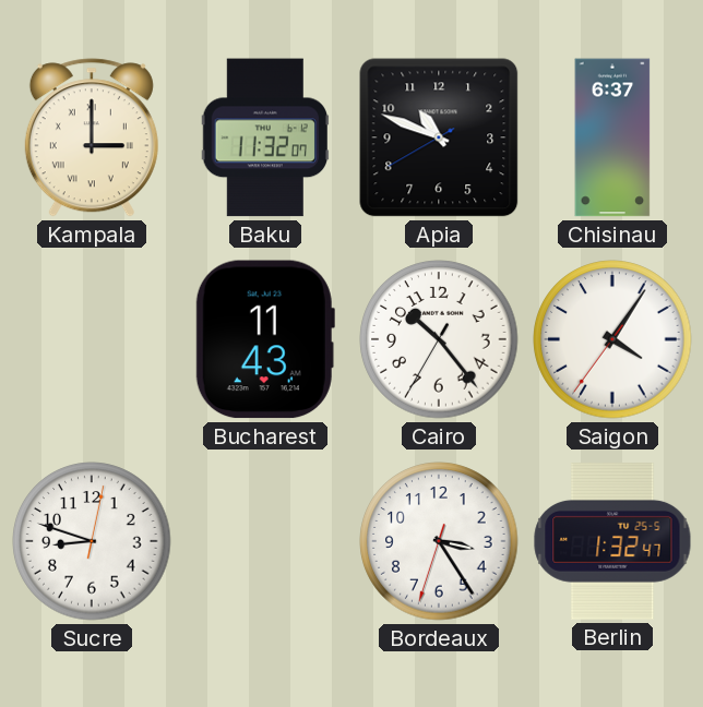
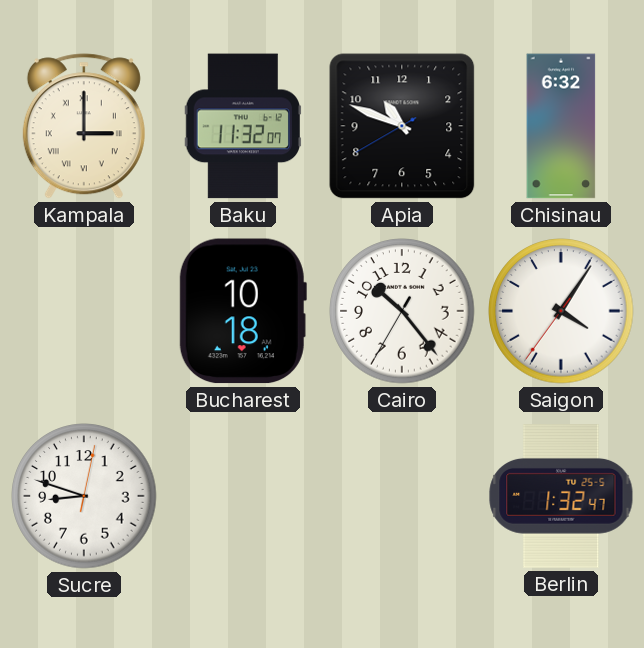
Chisinau: 6:37 -> 6:32
Bucharest: 11:43 -> 10:18
Bordeaux: 3:24 -> none
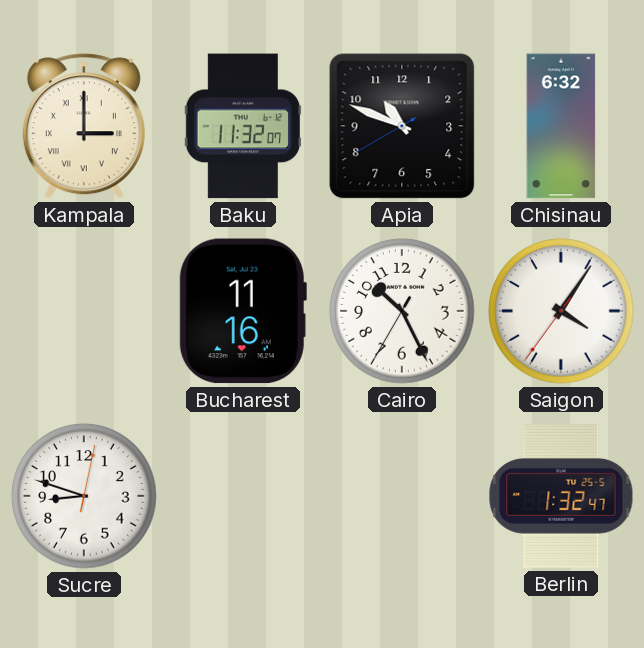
Bucharest: 10:18 -> 11:16
Cairo: 10:23 -> 10:25
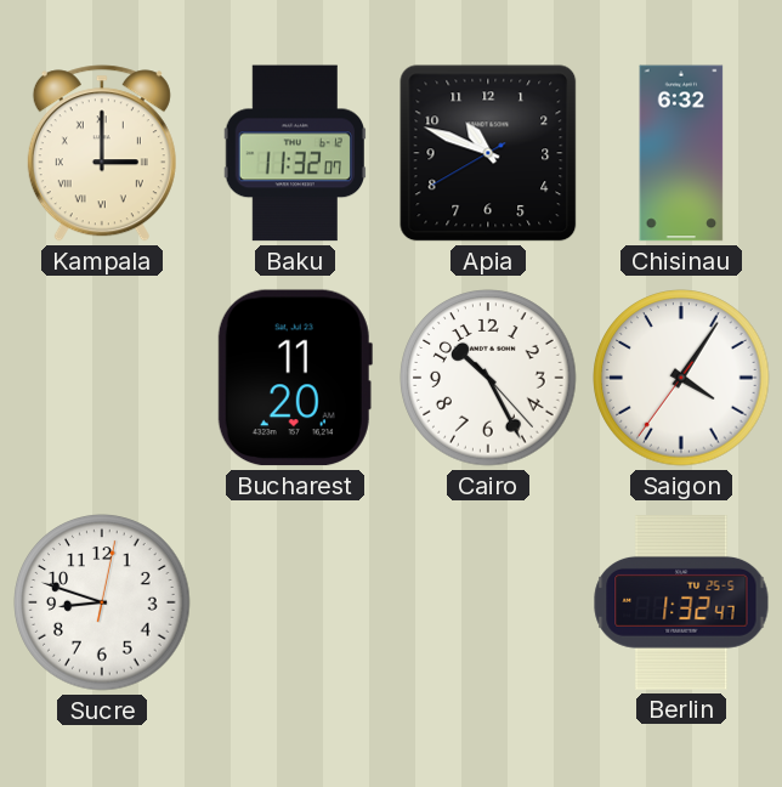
Bucharest: 11:16 -> 11:20
Cairo: 10:25:35 -> 10:25:23
